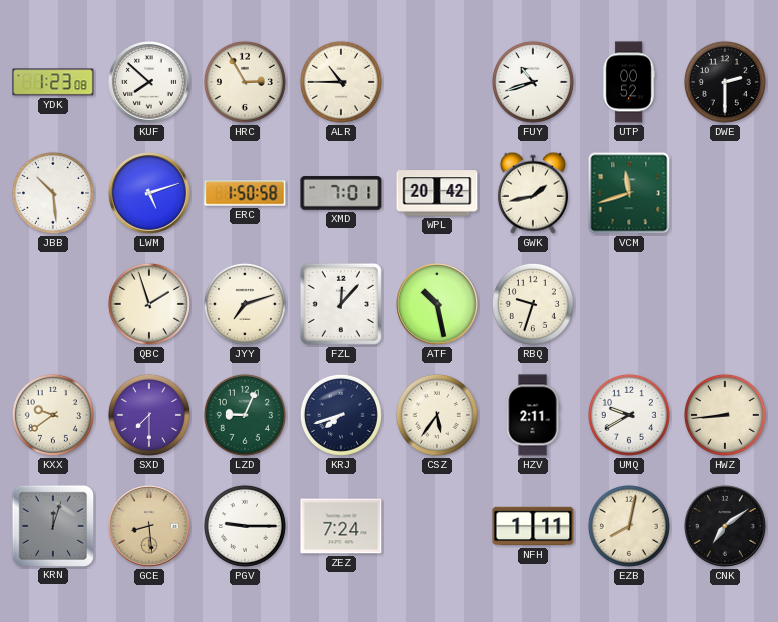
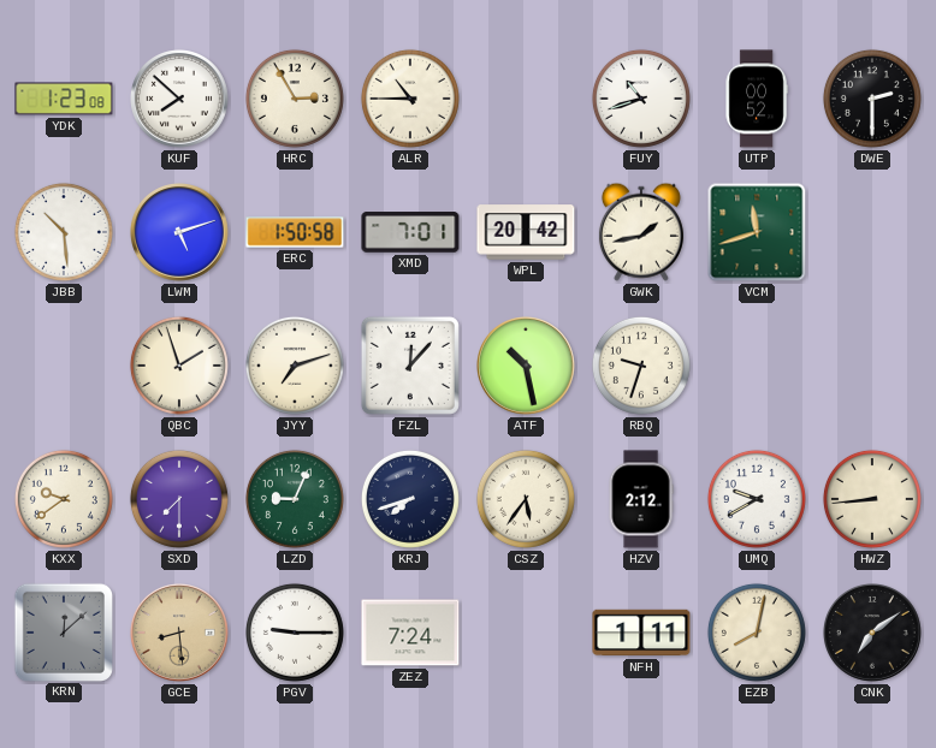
HZV: 2:11 -> 2:12
KRN: 12:03 -> 12:08
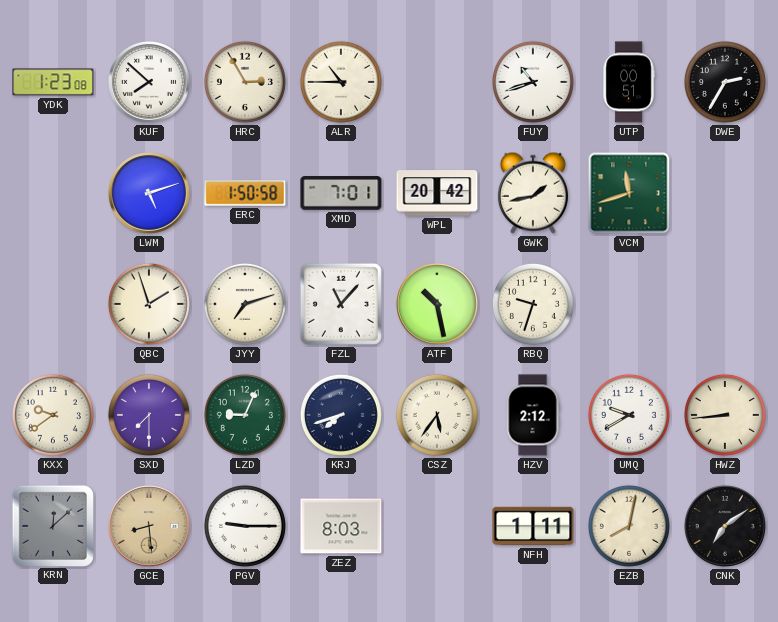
UTP: 00:52 -> 00:51
DWE: 2:30 -> 2:35
JBB: 10:29 -> none
FZL: 12:07 -> 11:07
ZEZ: 7:24 -> 8:03
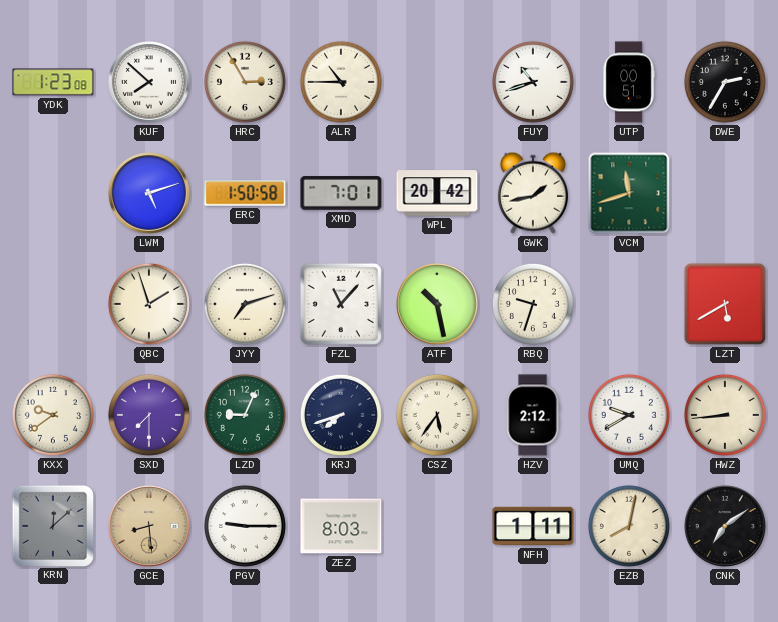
LZT: none -> 5:40
